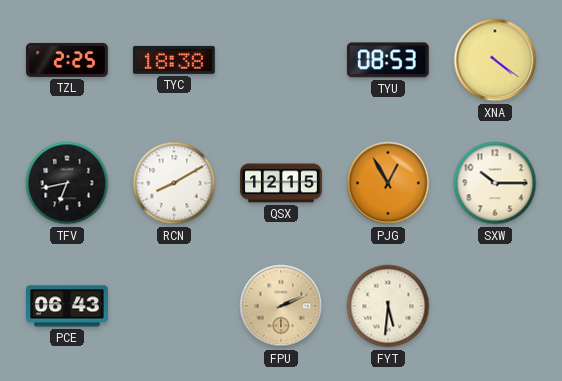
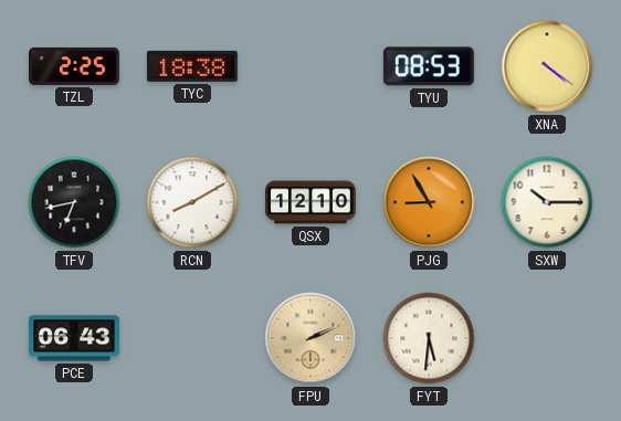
QSX: 12:15 -> 12:10
PJG: 12:55 -> 8:55
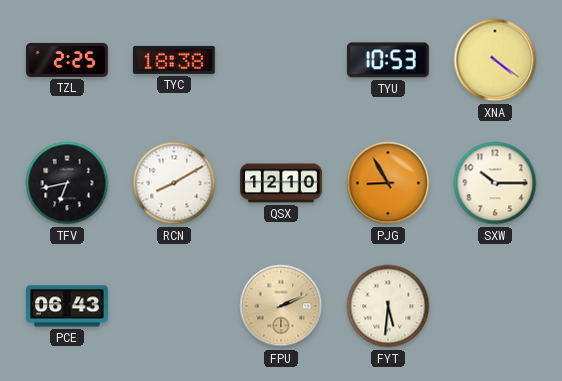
TYU: 08:53 -> 10:53
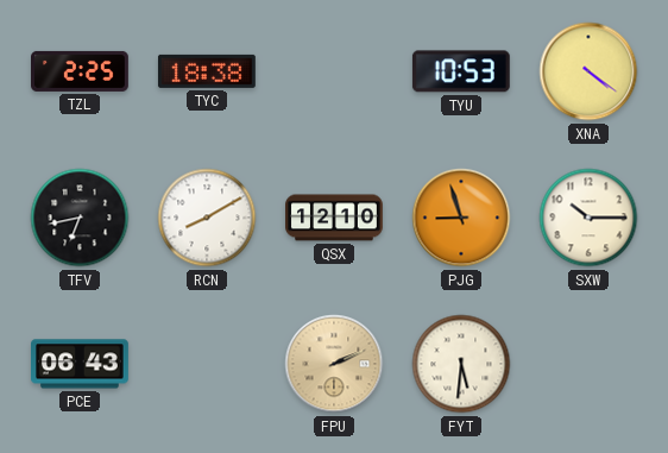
PJG: 8:55 -> 8:57
